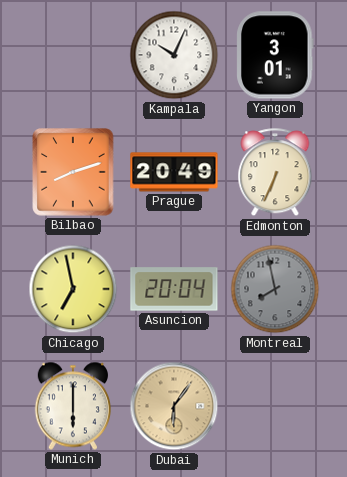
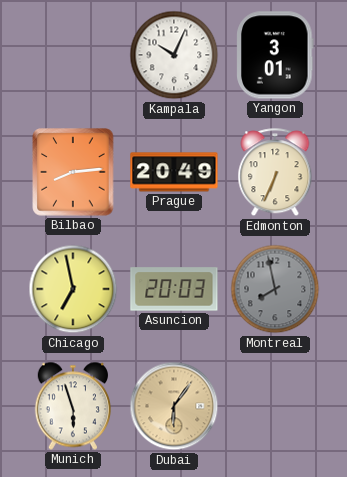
Bilbao: 8:12 -> 8:14
Asuncion: 20:04 -> 20:03
Munich: 6:00 -> 5:57
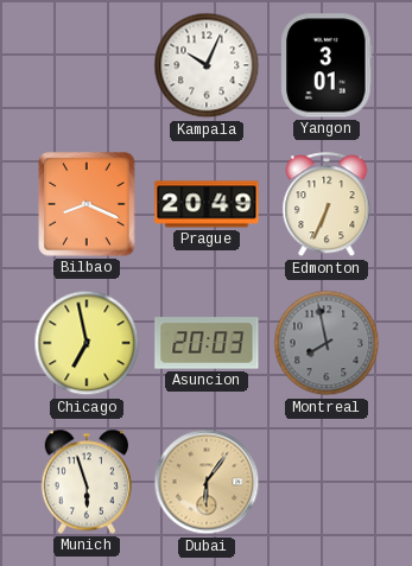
Bilbao: 8:14 -> 8:19
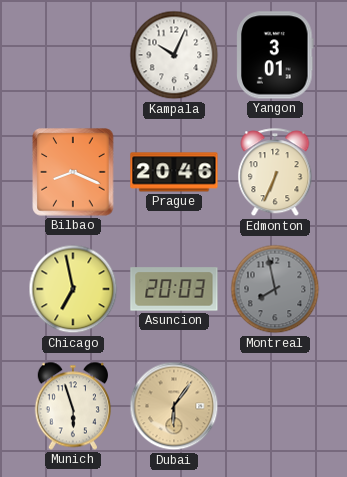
Prague: 20:49 -> 20:46
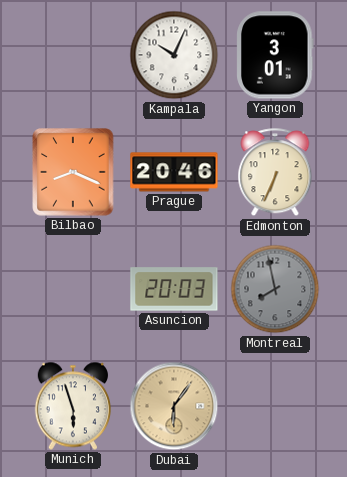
Chicago: 6:58 -> none
